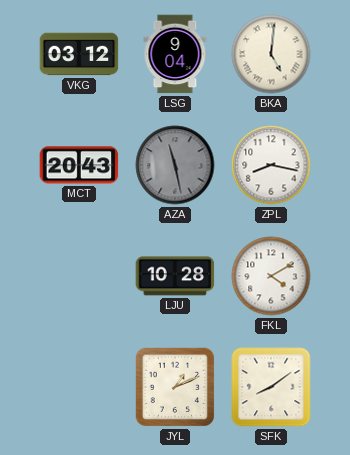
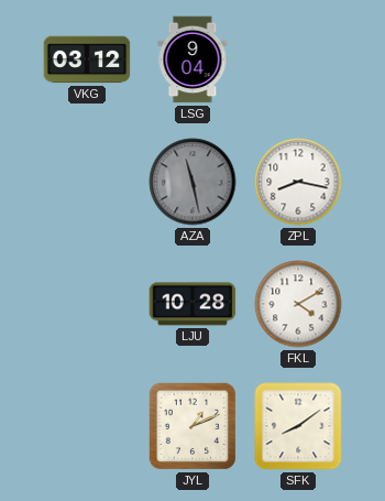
BKA: 5:01 -> none
MCT: 20:43 -> none
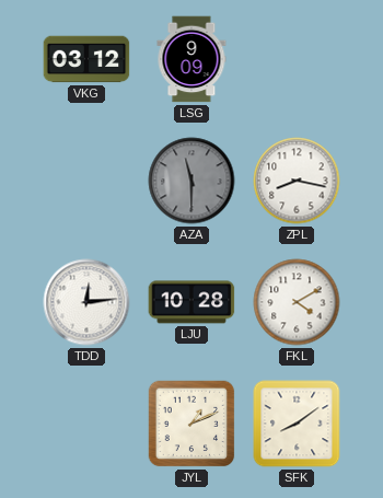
LSG: 9:04 -> 9:09
AZA: 11:28 -> 11:30
TDD: none -> 12:14
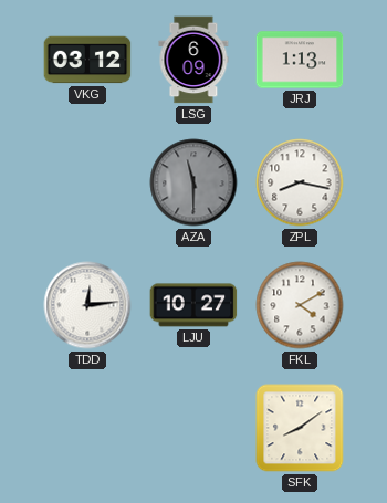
LSG: 9:09 -> 6:09
JRJ: none -> 1:13
LJU: 10:28 -> 10:27
JYL: 1:11 -> none
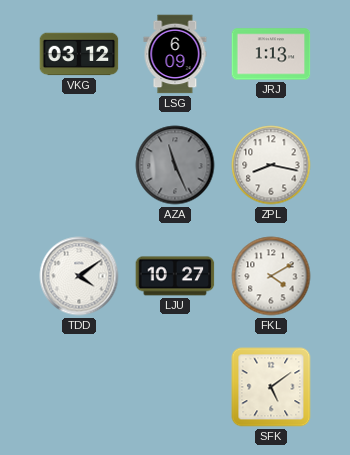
AZA: 11:30 -> 11:26
TDD: 12:14 -> 4:09
SFK: 8:09 -> 5:09
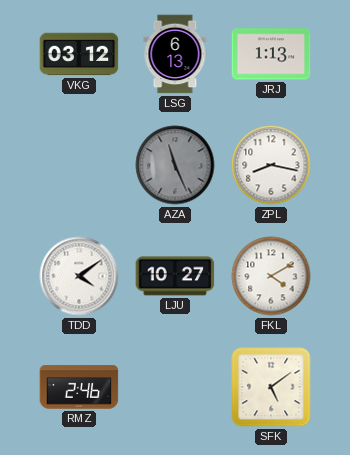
LSG: 6:09 -> 6:13
RMZ: none -> 2:46
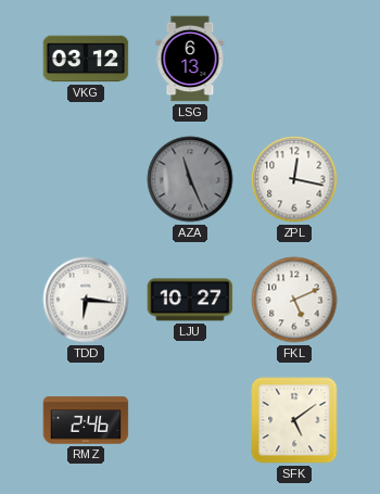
JRJ: 1:13 -> none
ZPL: 8:17 -> 12:17
TDD: 4:09 -> 6:16
FKL: 4:10 -> 5:11
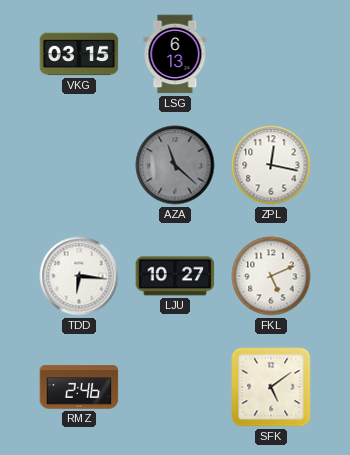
VKG: 03:12 -> 03:15
AZA: 11:26 -> 11:22
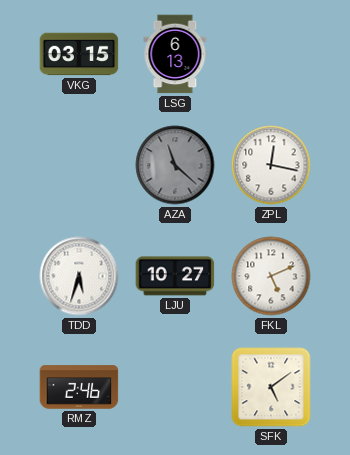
TDD: 6:16 -> 5:33
